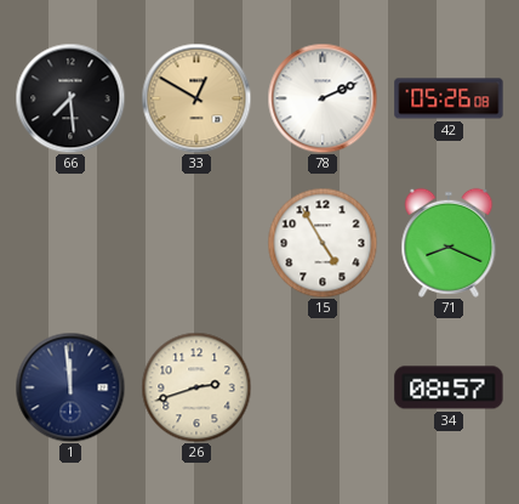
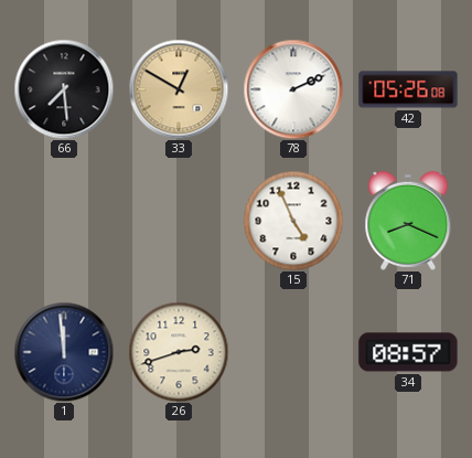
15: 4:55 -> 4:56
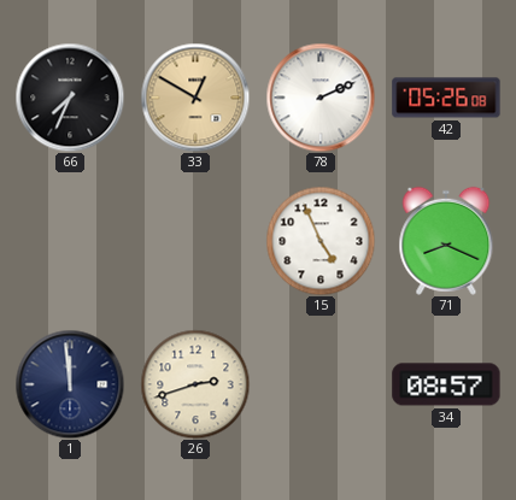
66: 7:29 -> 7:34
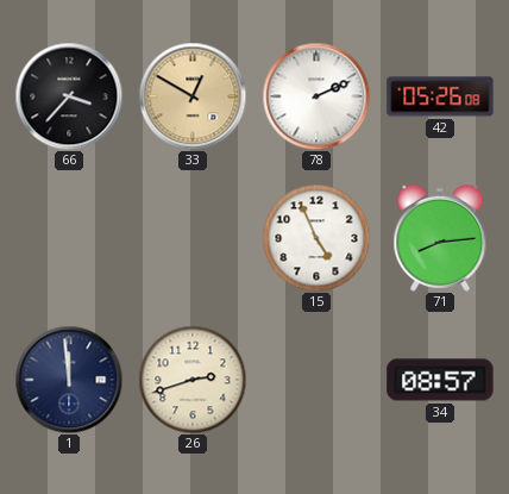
66: 7:34 -> 3:37
71: 8:19 -> 8:14
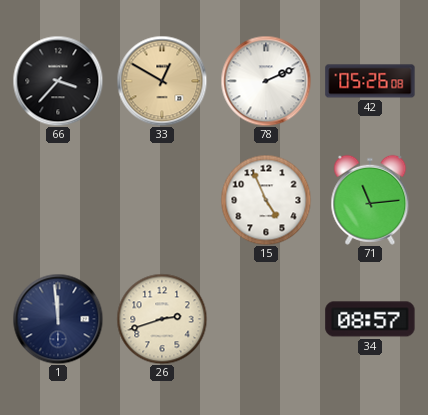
71: 8:14 -> 11:14
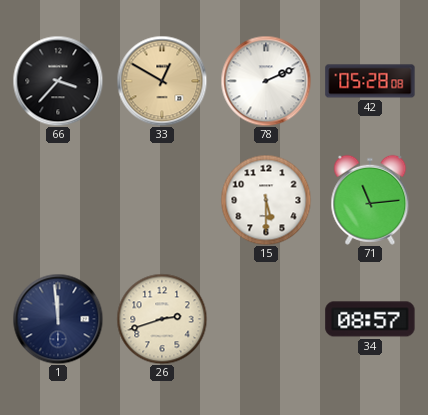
42: 05:26 -> 05:28
15: 4:56 -> 5:30
